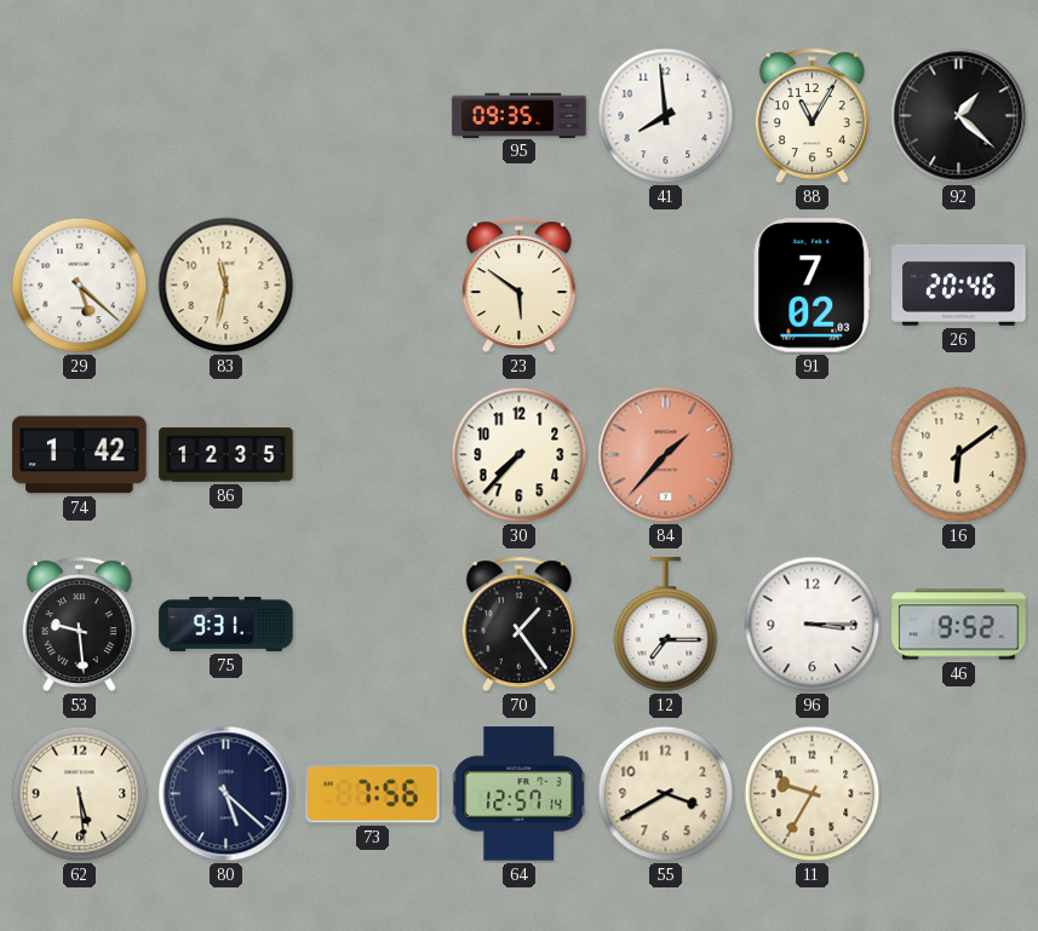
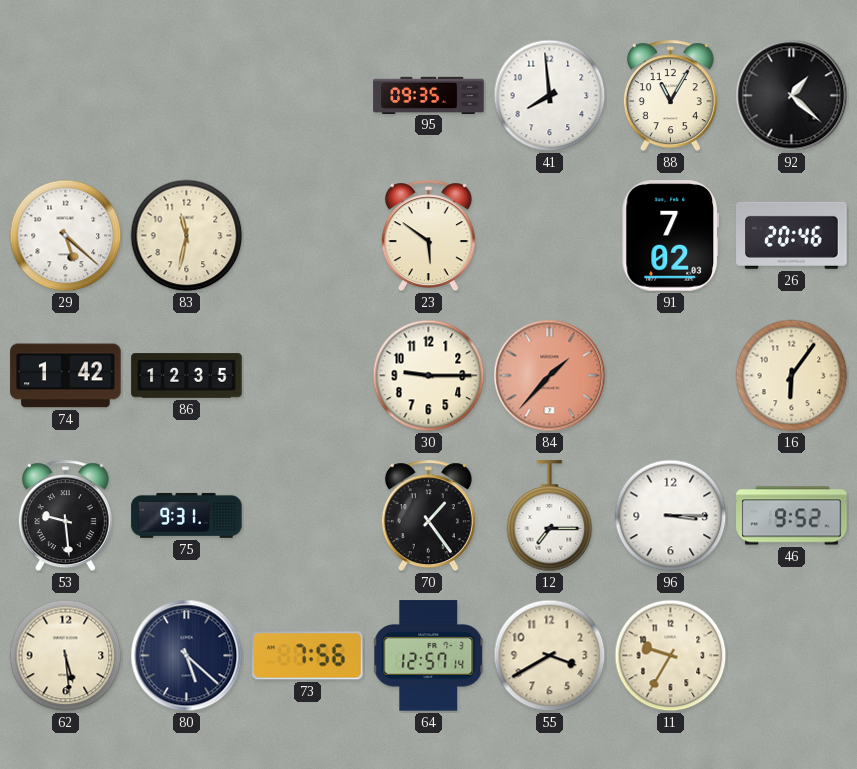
30: 7:37 -> 9:15
16: 6:09 -> 6:06
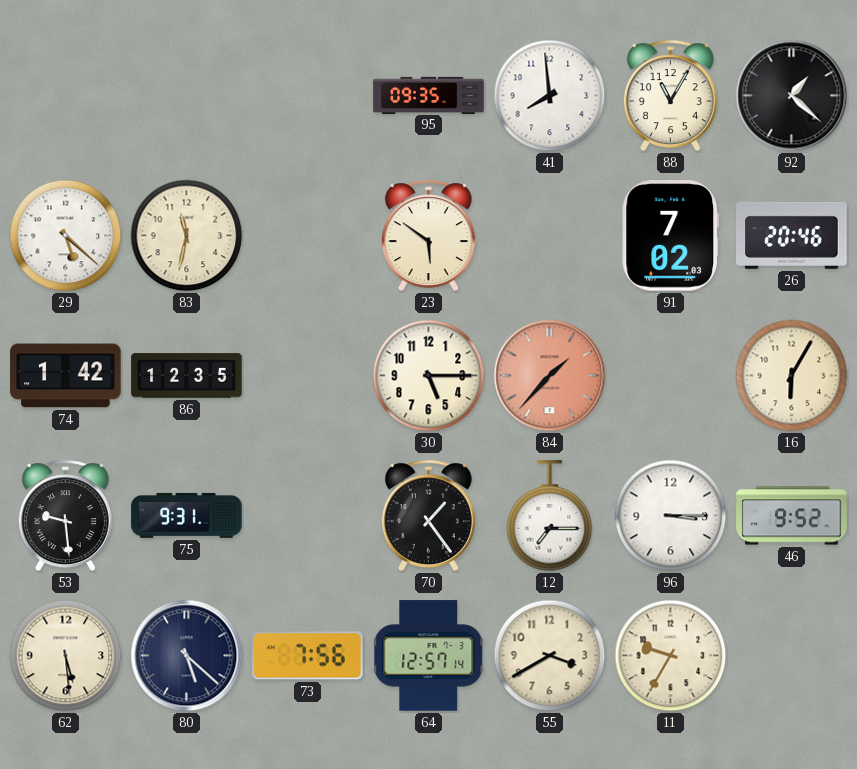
30: 9:15 -> 5:15
16: 6:06 -> 6:05
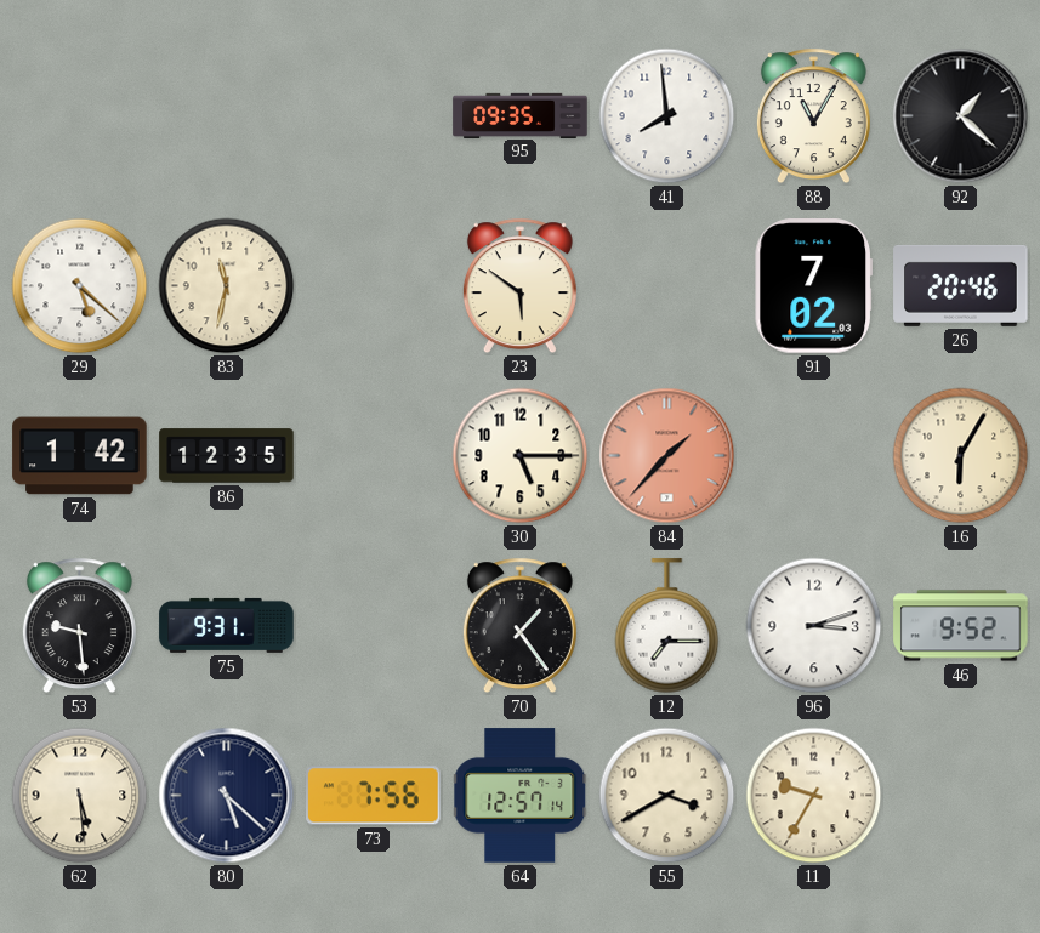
96: 3:15 -> 3:12
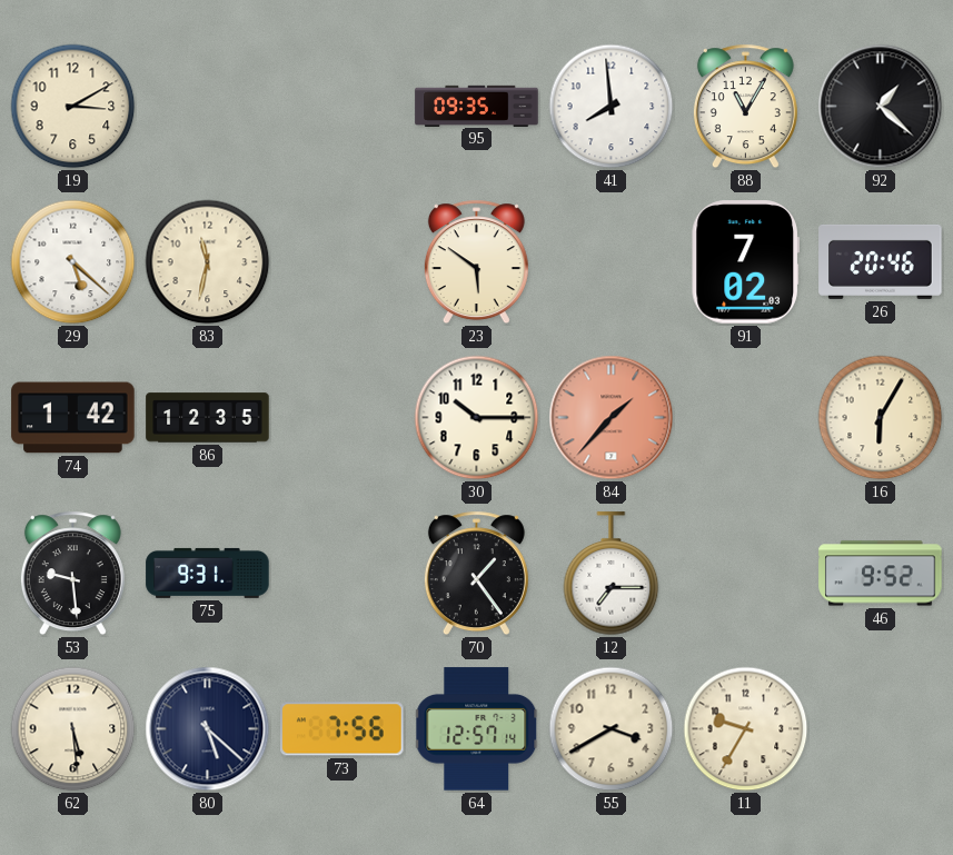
19: none -> 3:10
30: 5:15 -> 10:15
96: 3:12 -> none
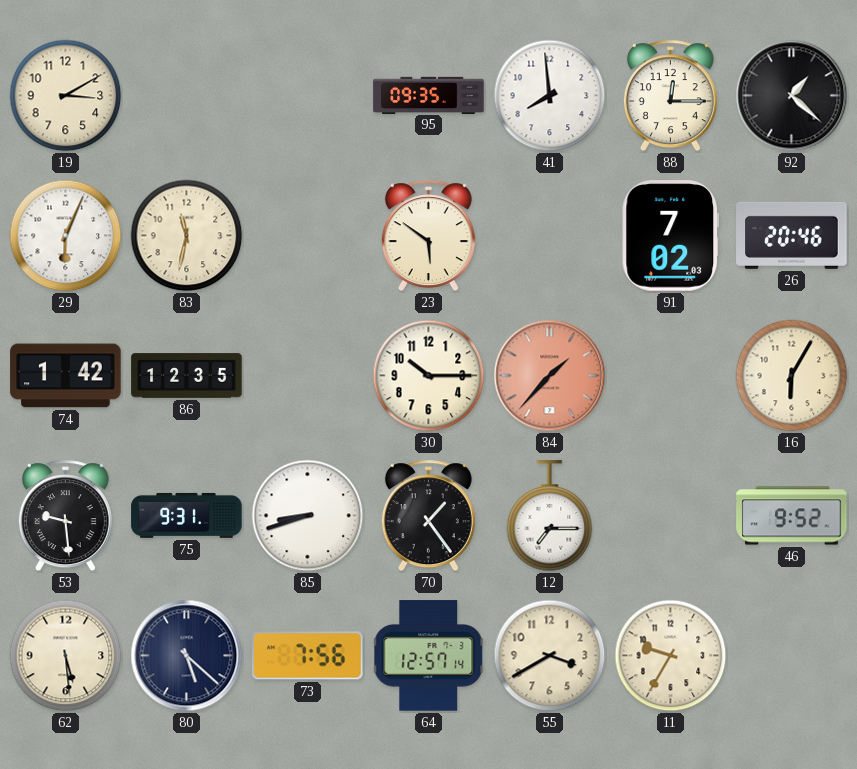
88: 11:05 -> 12:15
29: 5:22 -> 6:04
85: none -> 8:42
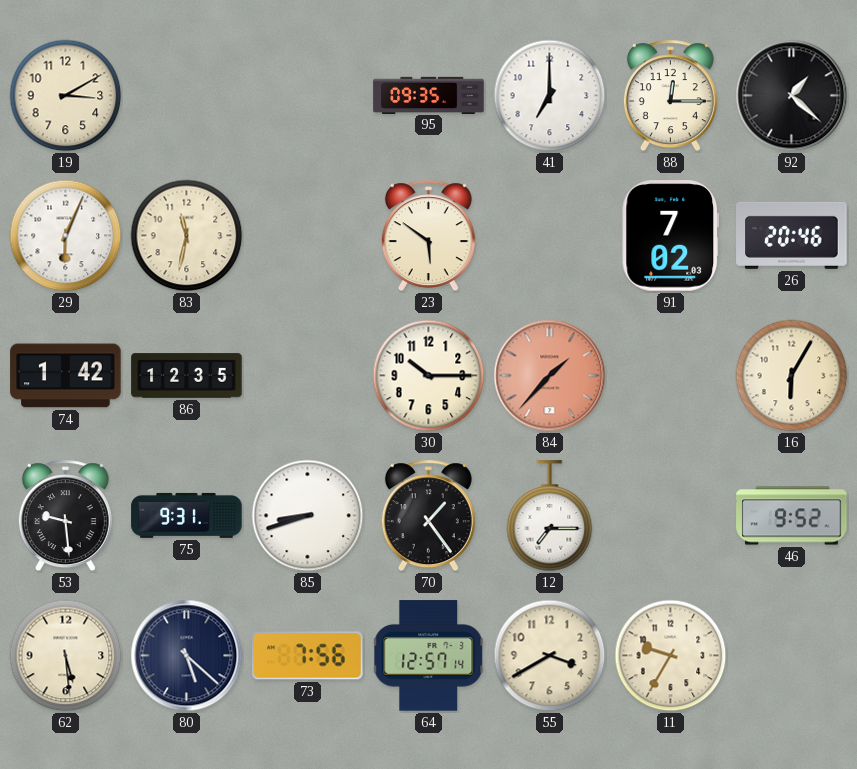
41: 7:59 -> 7:00
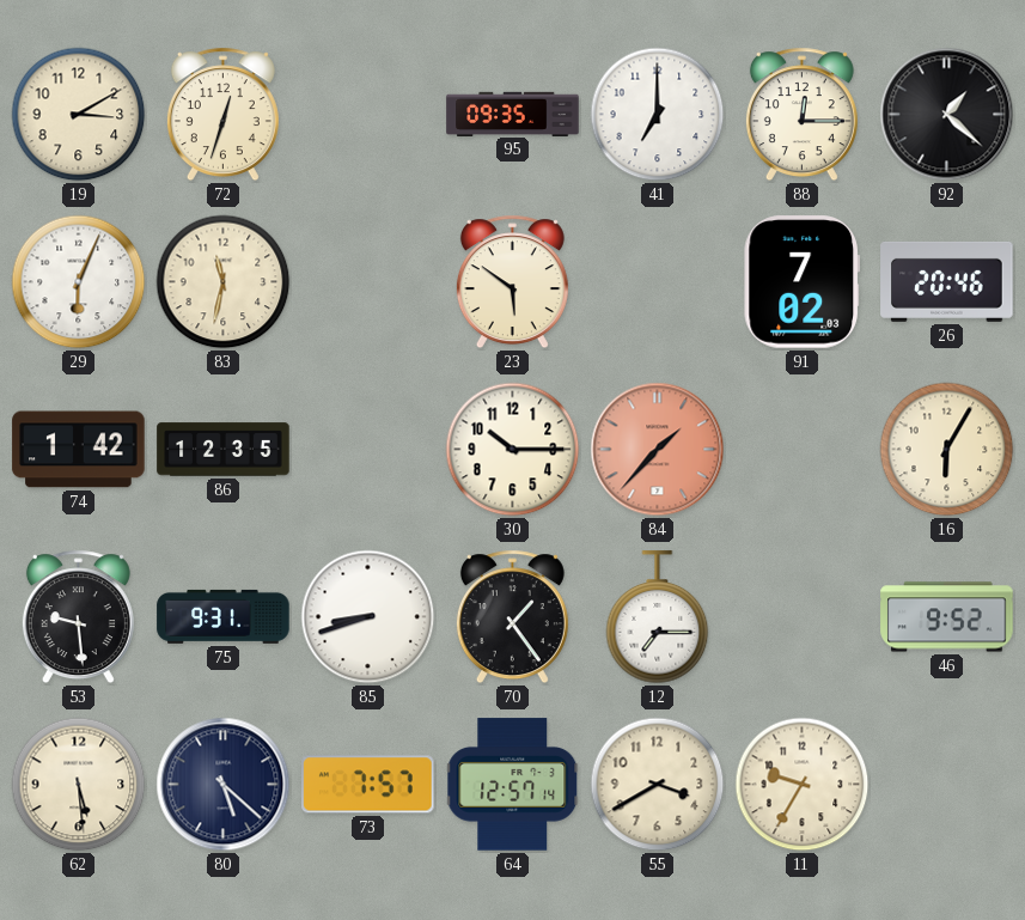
72: none -> 12:33
73: 7:56 -> 7:57
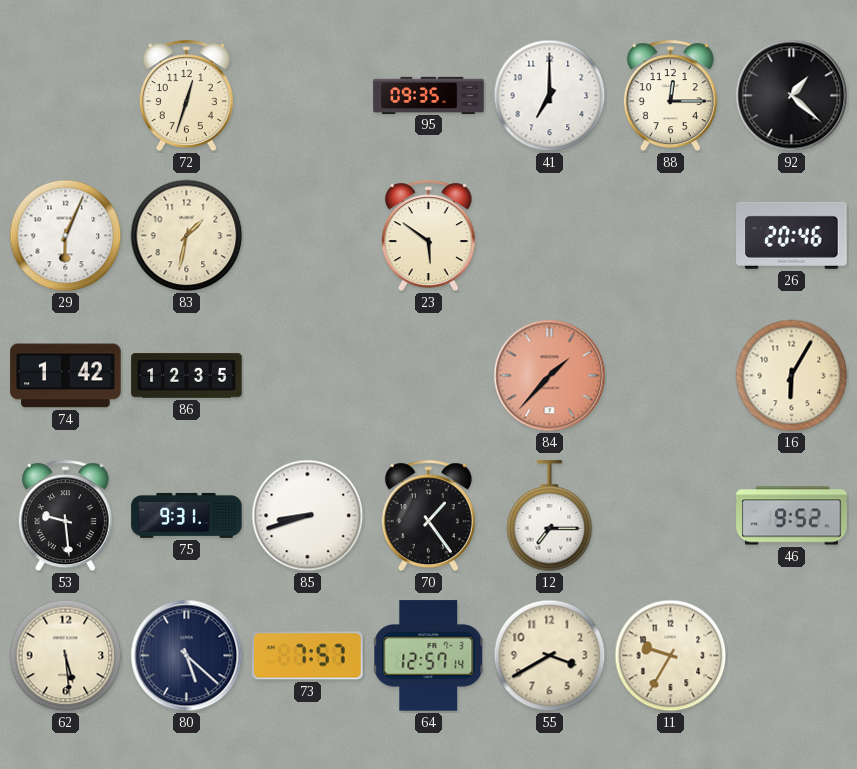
19: 3:10 -> none
83: 11:32 -> 1:32
91: 7:02 -> none
30: 10:15 -> none
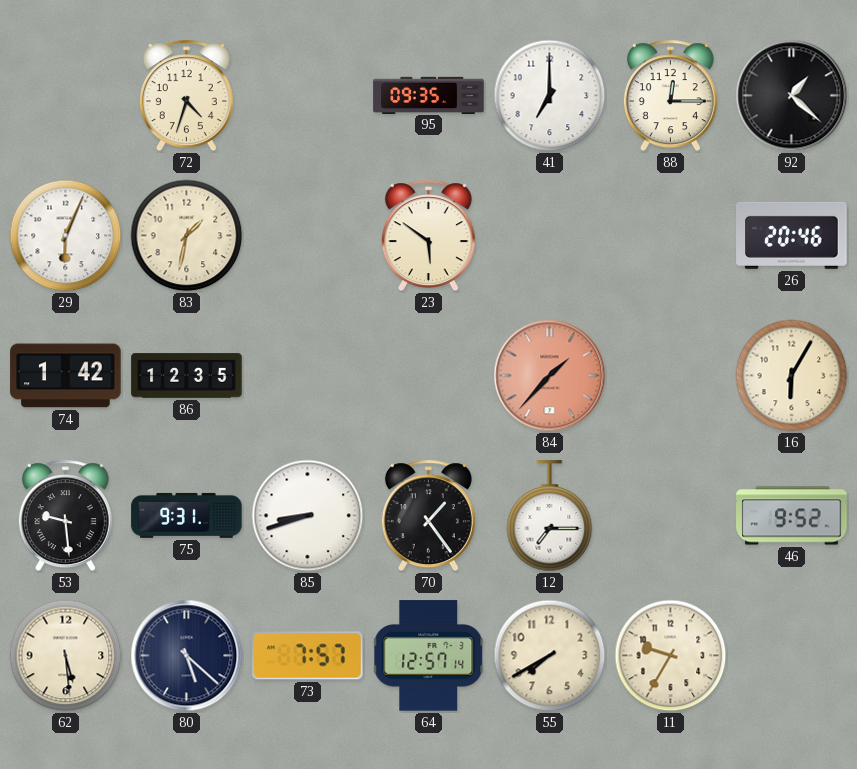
72: 12:33 -> 4:33
55: 3:40 -> 7:40
